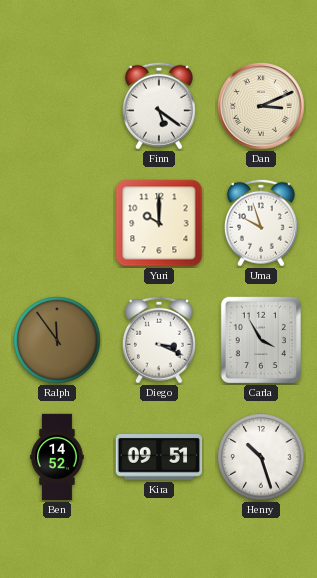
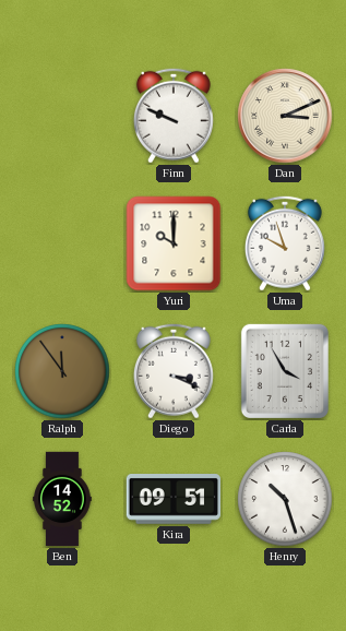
Finn: 5:21 -> 9:49
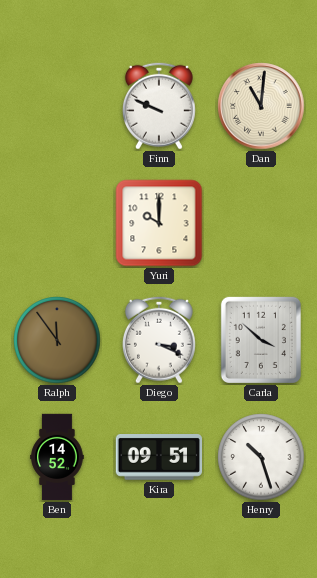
Dan: 3:11 -> 11:01
Uma: 9:57 -> none
Carla: 3:55 -> 3:52
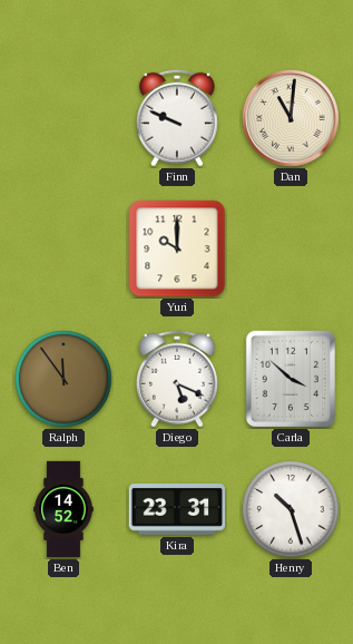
Diego: 3:19 -> 5:19
Kira: 09:51 -> 23:31
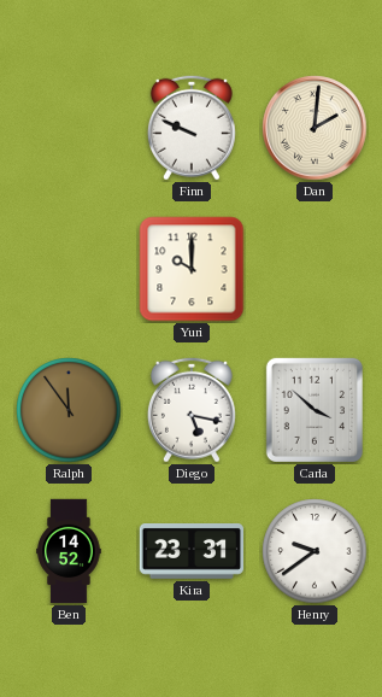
Dan: 11:01 -> 2:01
Diego: 5:19 -> 5:17
Henry: 10:27 -> 9:39
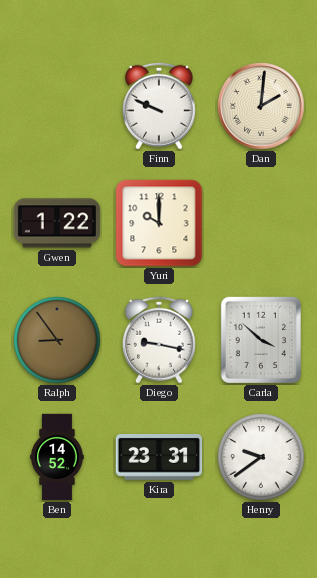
Gwen: none -> 1:22
Ralph: 11:54 -> 8:54
Diego: 5:17 -> 9:17
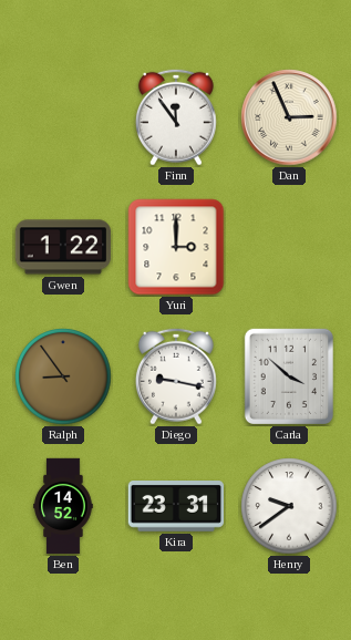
Finn: 9:49 -> 11:54
Dan: 2:01 -> 2:56
Yuri: 10:00 -> 3:00
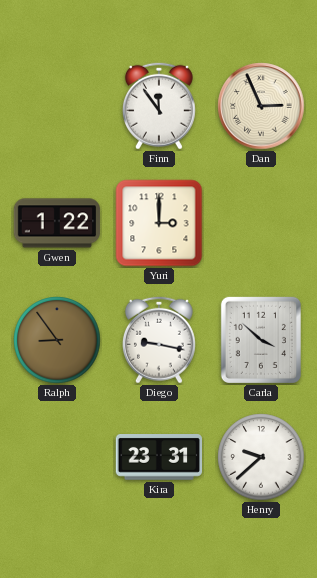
Ben: 14:52 -> none
Henry: 9:39 -> 9:38
